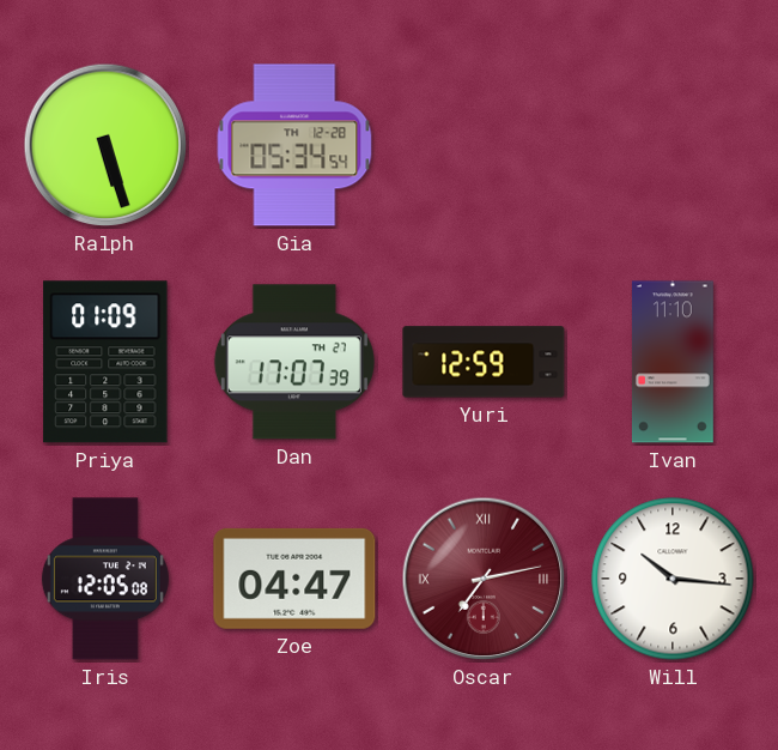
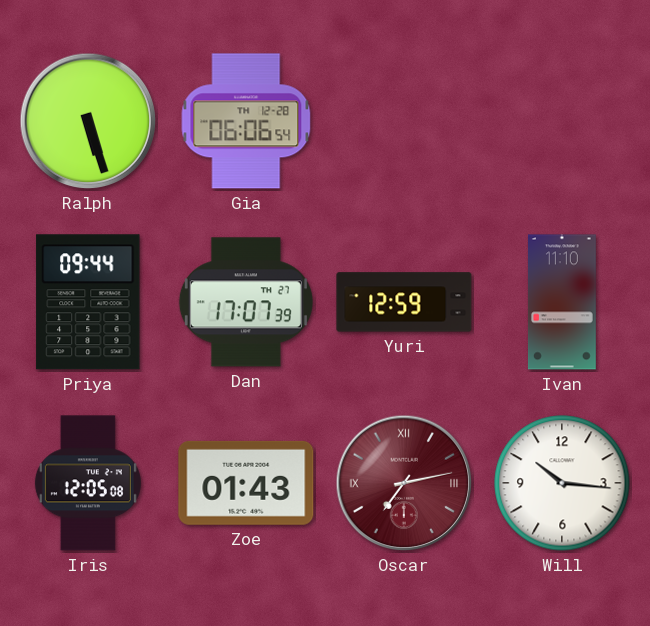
Gia: 05:34 -> 06:06
Priya: 01:09 -> 09:44
Zoe: 04:47 -> 01:43
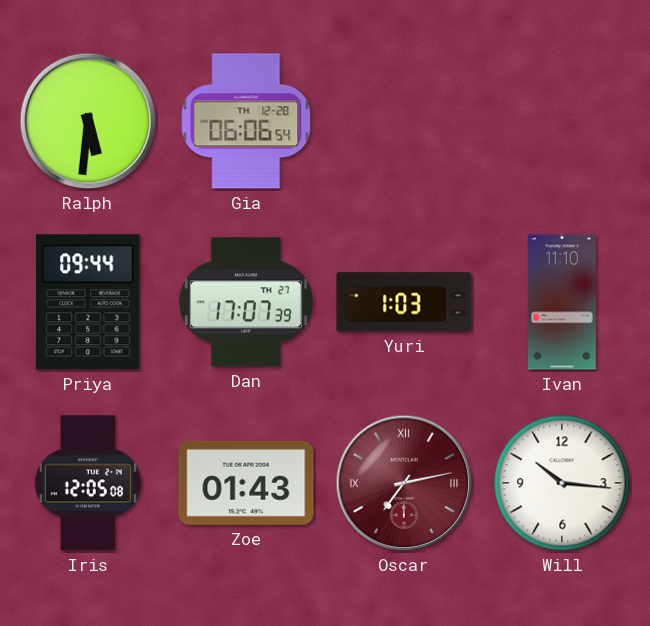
Ralph: 5:27 -> 5:31
Yuri: 12:59 -> 1:03
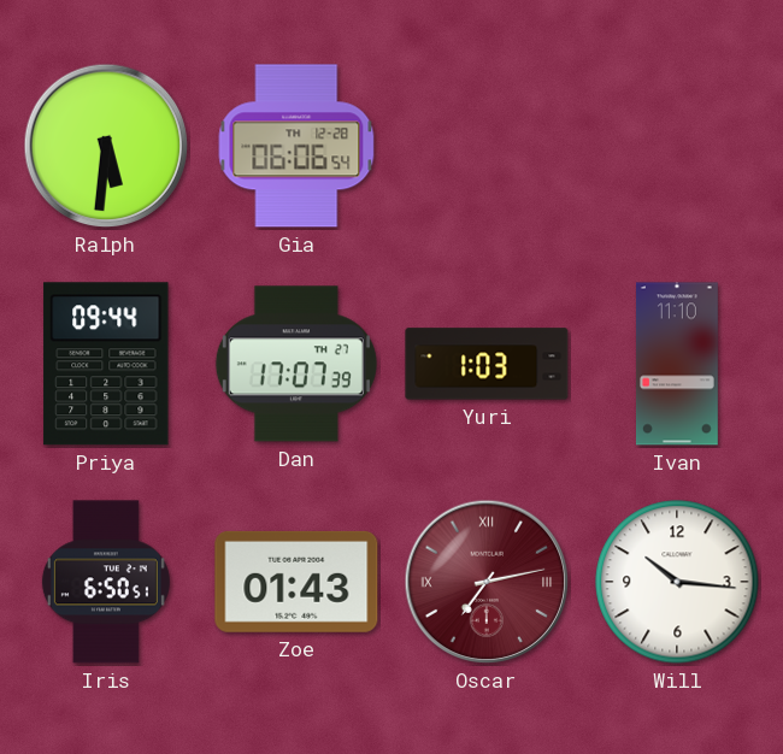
Iris: 12:05 -> 6:50
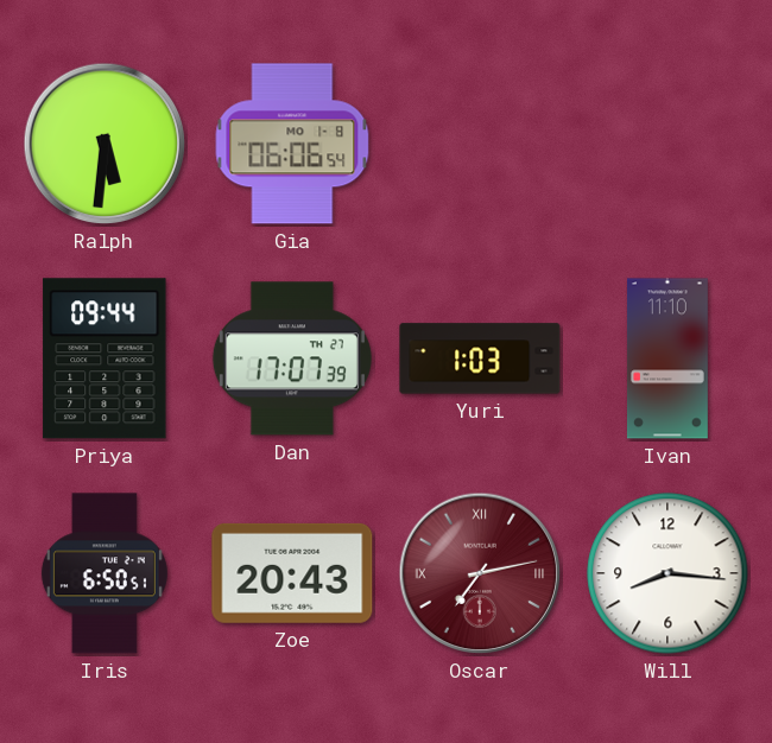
Gia date: TH 12-28 -> MO 1-8
Zoe: 01:43 -> 20:43
Will: 10:16 -> 8:16
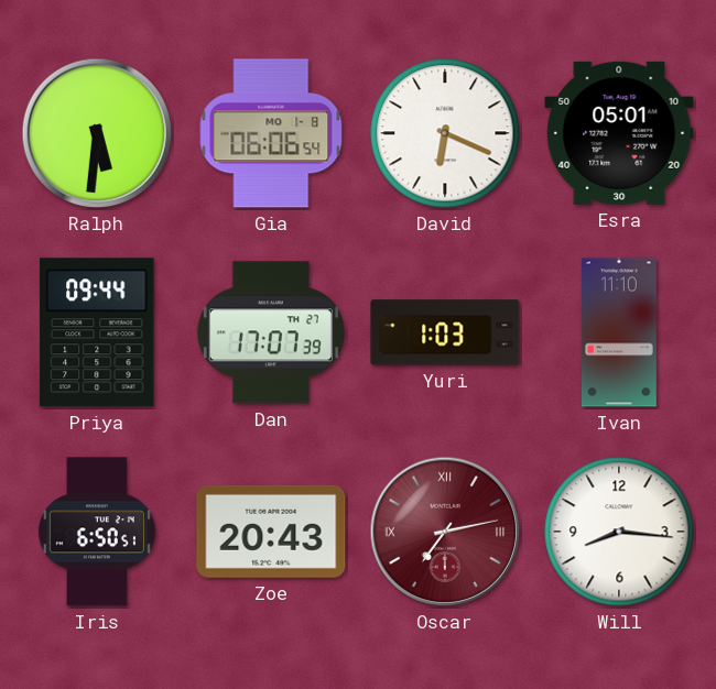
David: none -> 6:19
Esra: none -> 05:01
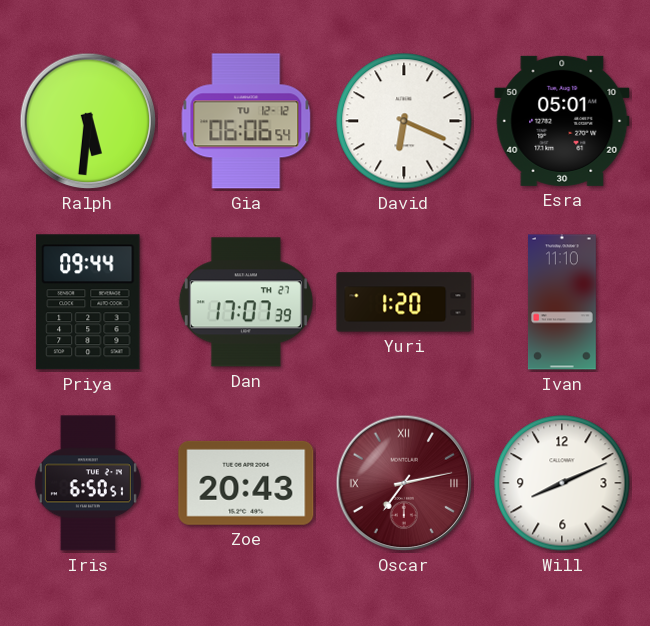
Gia date: MO 1-8 -> TU 12-12
Yuri: 1:03 -> 1:20
Will: 8:16 -> 8:11
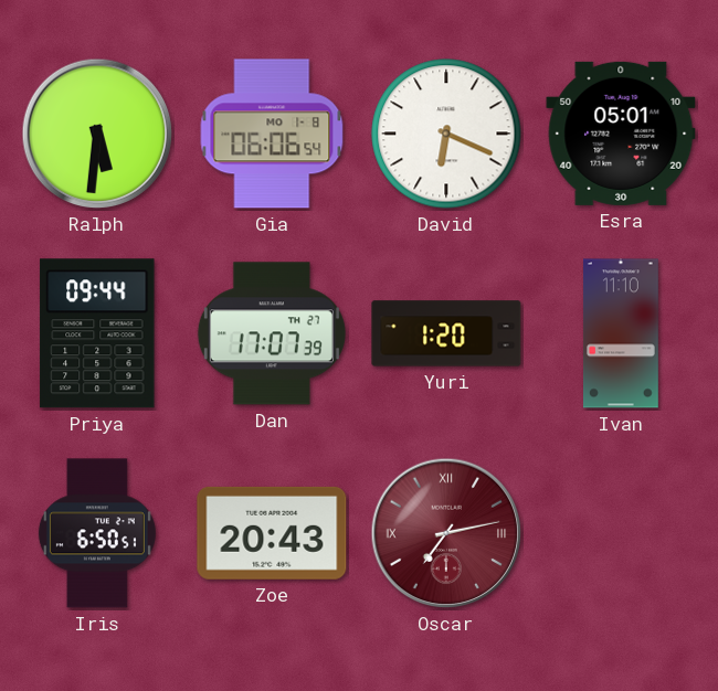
Gia date: TU 12-12 -> MO 1-8
Will: 8:11 -> none
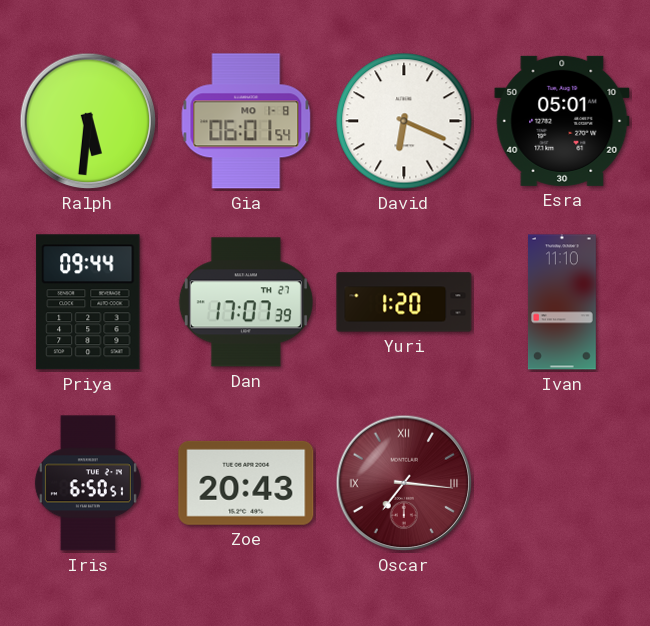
Gia: 06:06 -> 06:01
Oscar: 7:13 -> 7:16
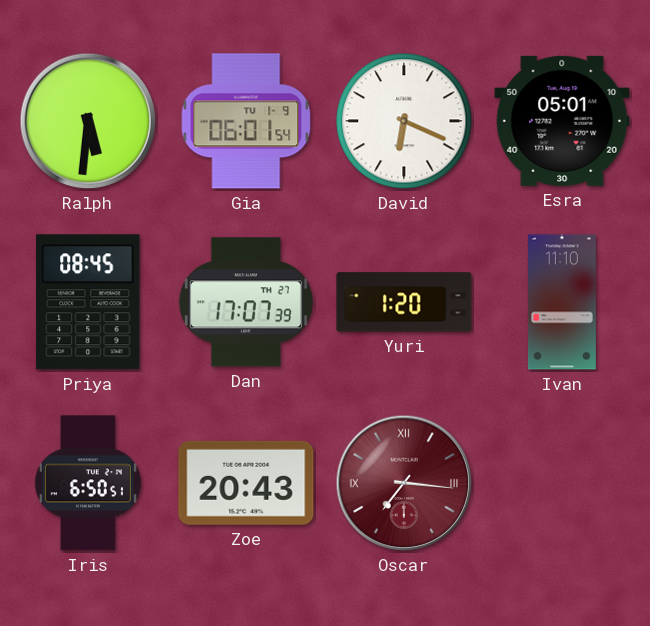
Gia date: MO 1-8 -> TU 1-9
Priya: 09:44 -> 08:45
